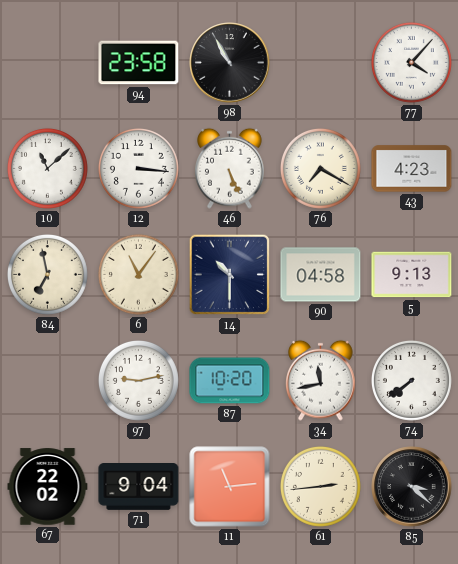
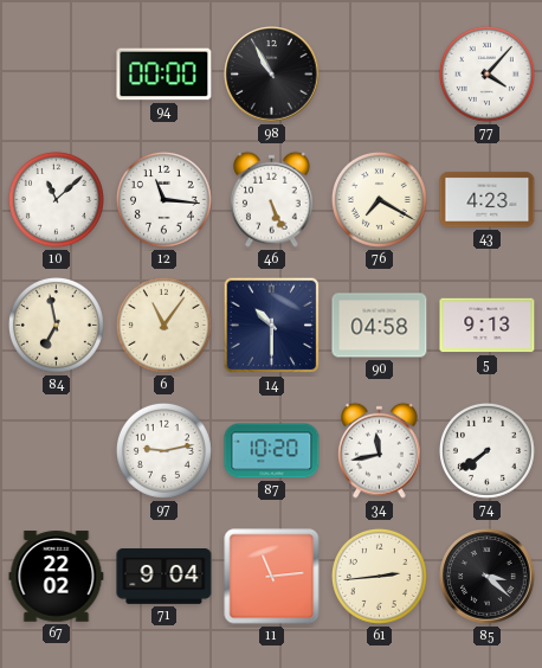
94: 23:58 -> 00:00
12: 3:16 -> 11:16
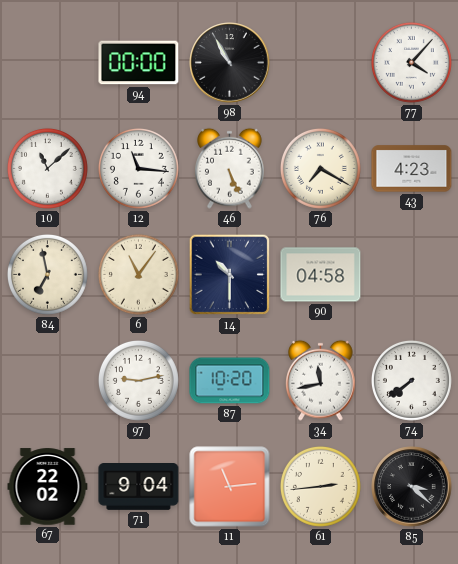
5: 9:13 -> none
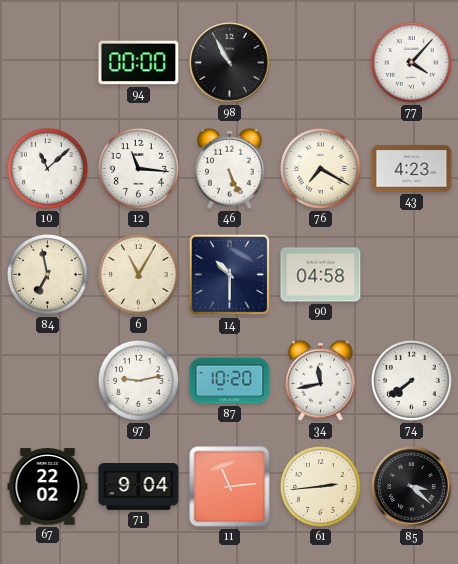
6: 11:06 -> 11:05
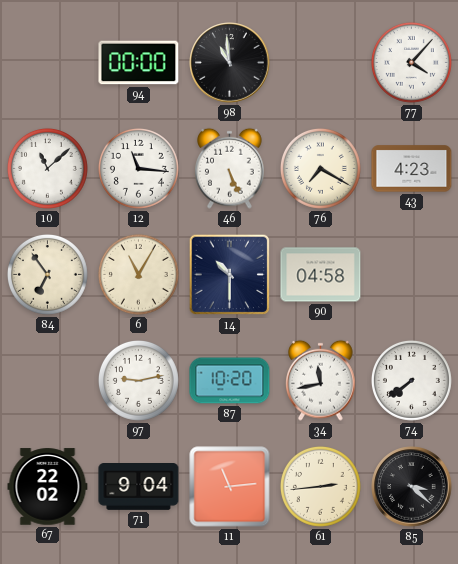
98: 10:55 -> 10:59
84: 6:58 -> 6:54
